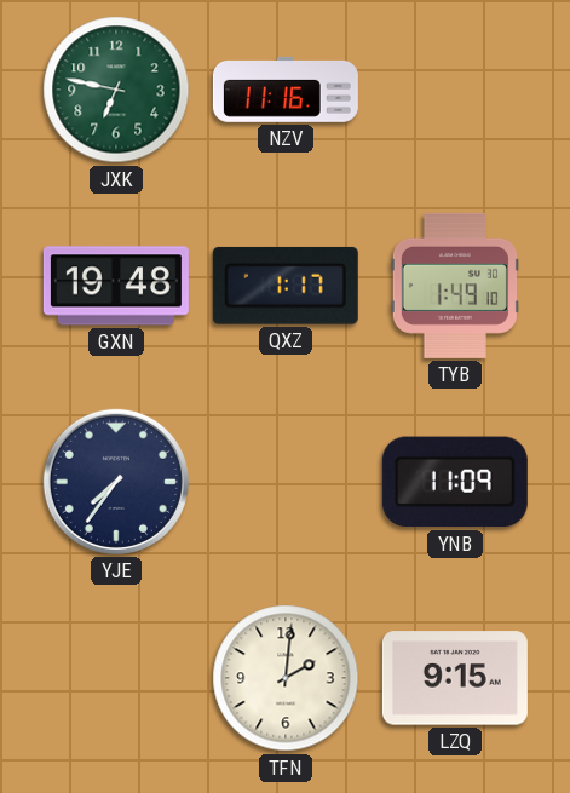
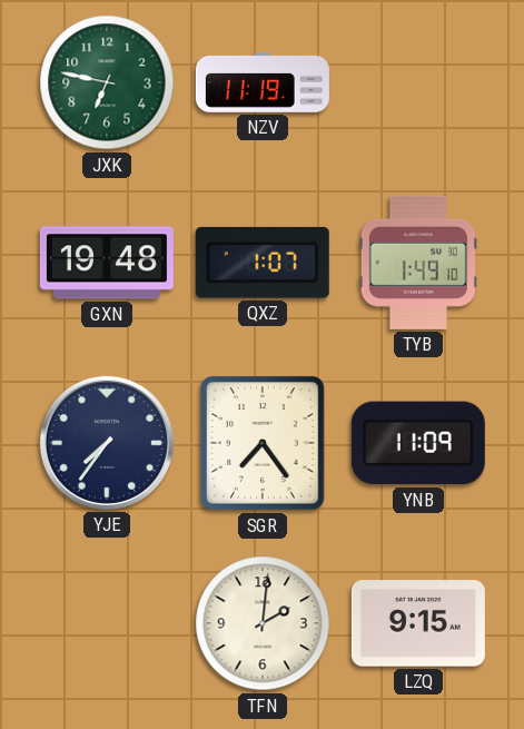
NZV: 11:16 -> 11:19
QXZ: 1:17 -> 1:07
SGR: none -> 7:24
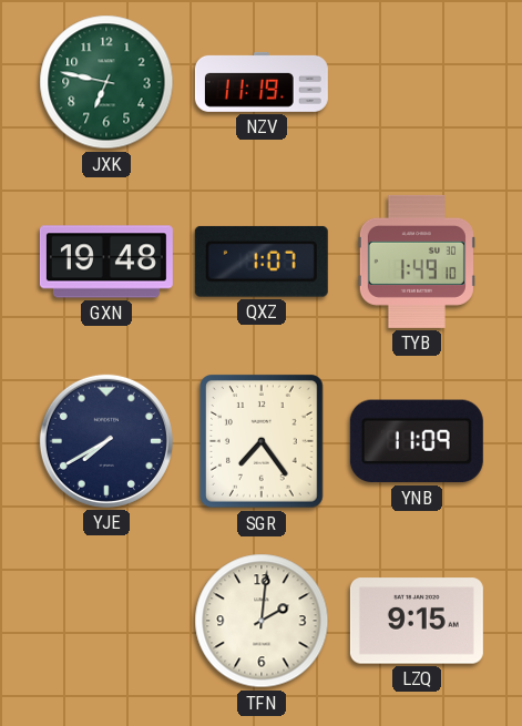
YJE: 7:36 -> 7:40
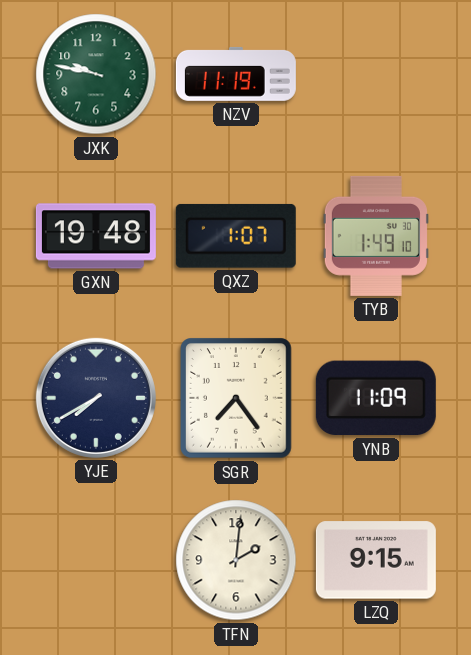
JXK: 6:47 -> 9:47
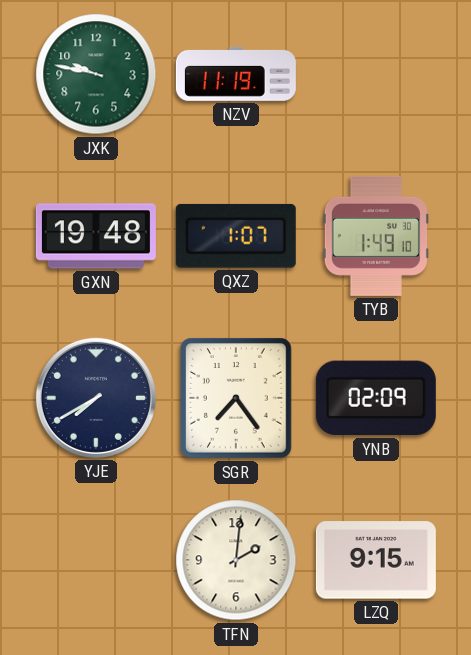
YNB: 11:09 -> 02:09
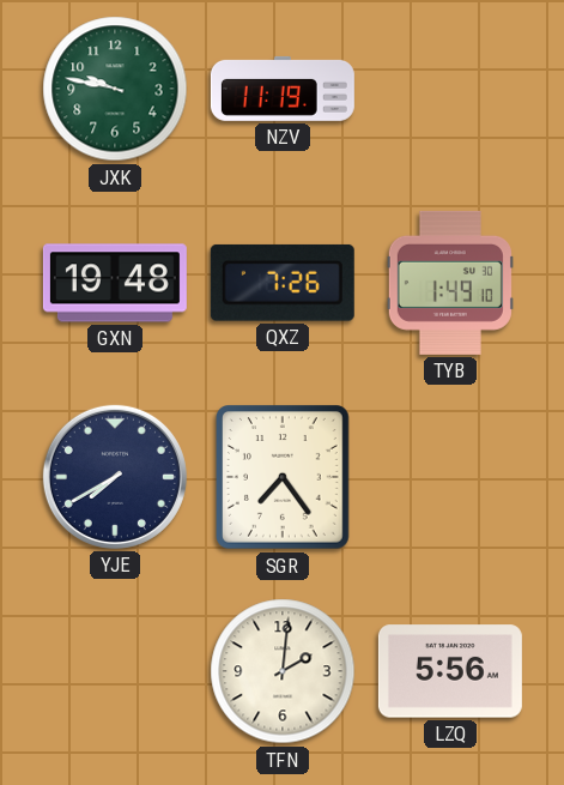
QXZ: 1:07 -> 7:26
YNB: 02:09 -> none
LZQ: 9:15 -> 5:56
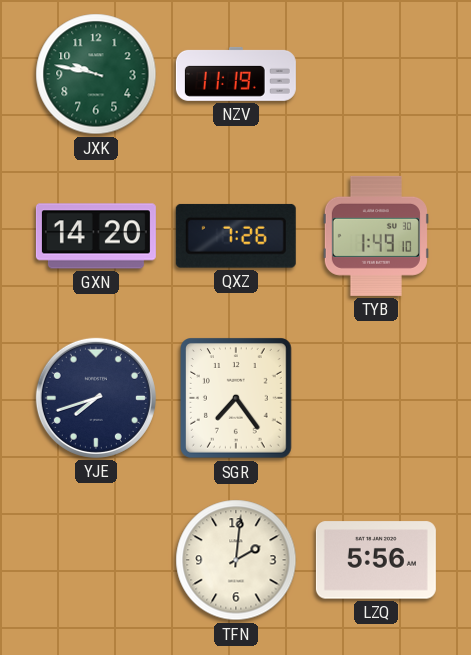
GXN: 19:48 -> 14:20
YJE: 7:40 -> 7:42
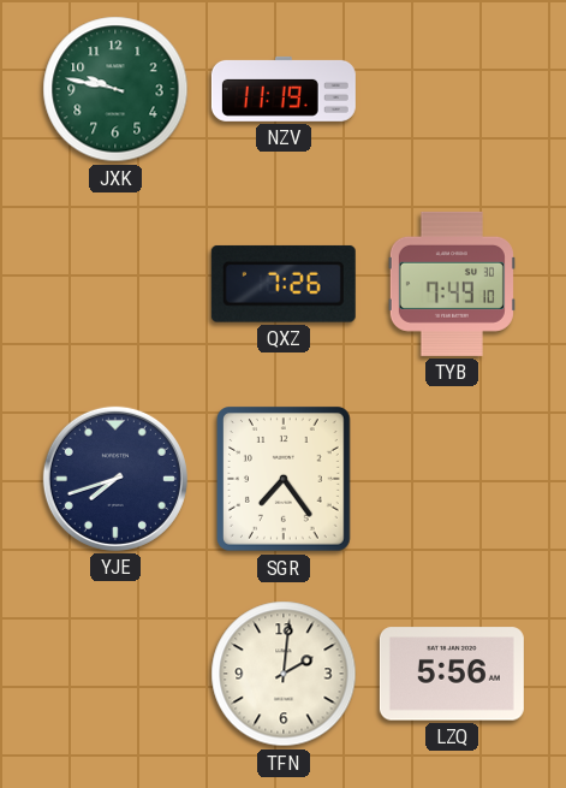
GXN: 14:20 -> none
TYB: 1:49 -> 7:49
